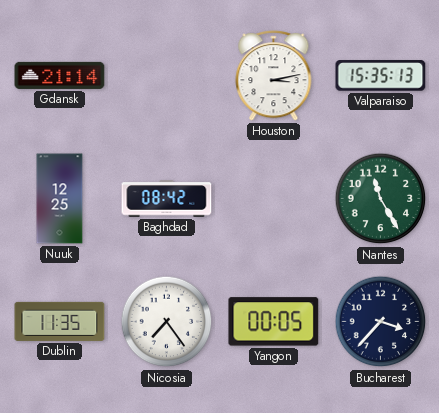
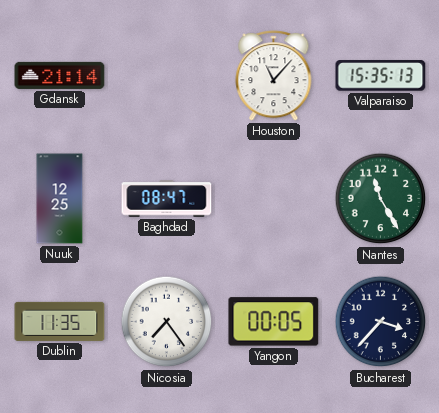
Houston: 3:13 -> 11:07
Baghdad: 08:42 -> 08:47
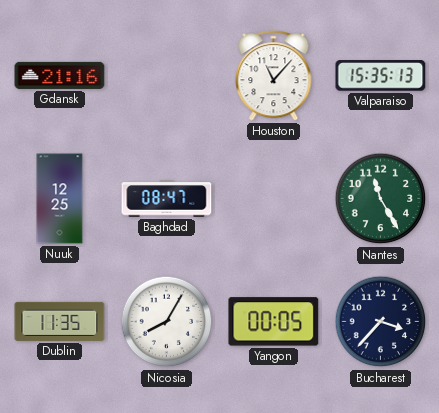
Gdansk: 21:14 -> 21:16
Nicosia: 7:24 -> 8:05
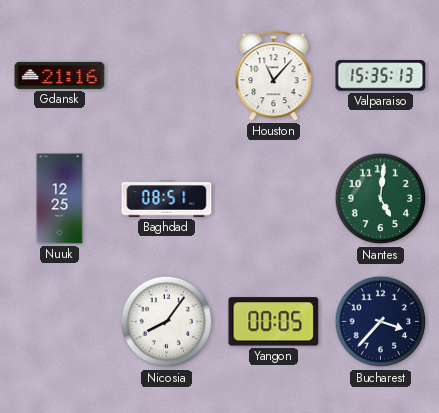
Baghdad: 08:47 -> 08:51
Nantes: 11:25 -> 5:01
Dublin: 11:35 -> none
Nicosia: 8:05 -> 8:06
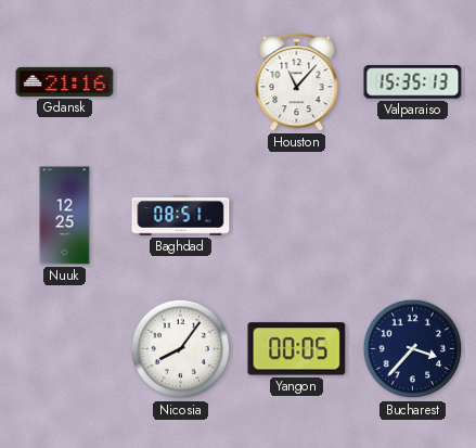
Nantes: 5:01 -> none
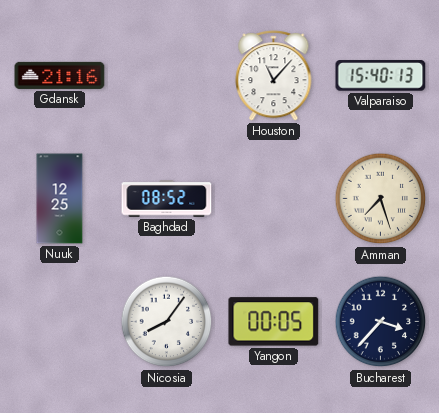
Valparaiso: 15:35 -> 15:40
Baghdad: 08:51 -> 08:52
Amman: none -> 7:27
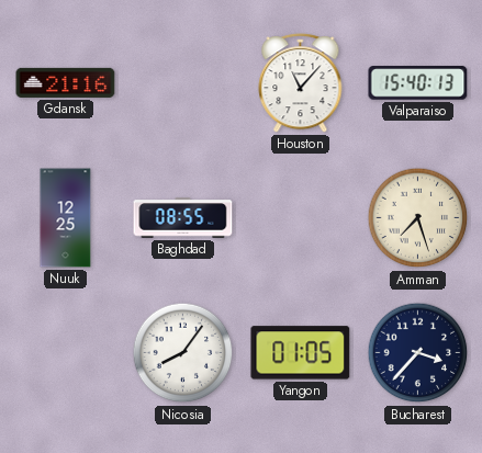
Baghdad: 08:52 -> 08:55
Yangon: 00:05 -> 01:05
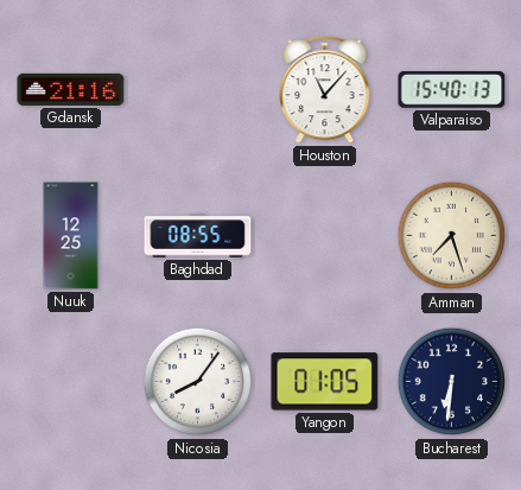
Bucharest: 3:37 -> 6:31
